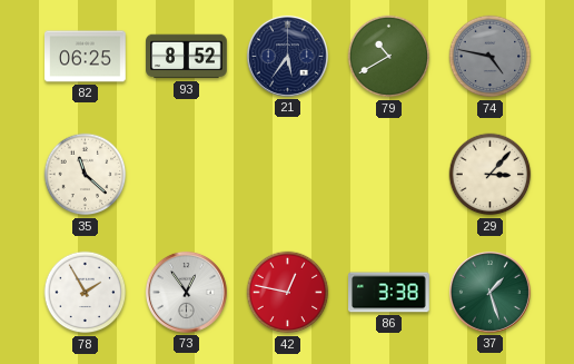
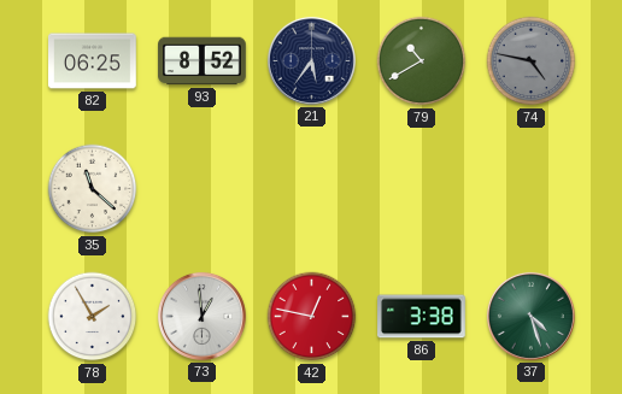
29: 3:07 -> none
73: 12:54 -> 12:59
37: 1:27 -> 4:27
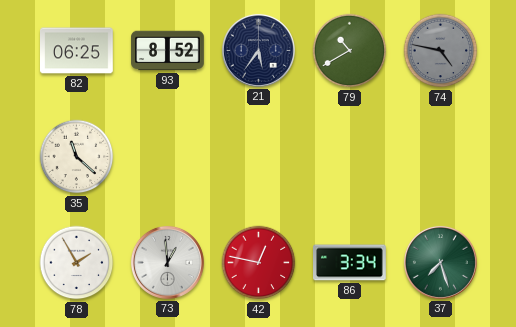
86: 3:38 -> 3:34
37: 4:27 -> 7:27
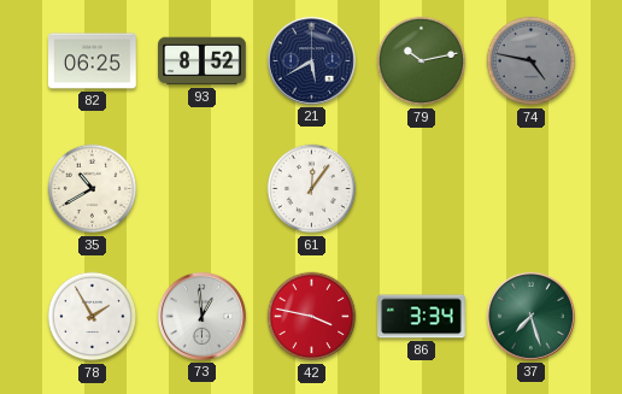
21: 5:36 -> 5:40
79: 10:40 -> 10:13
35: 11:22 -> 10:40
61: none -> 12:06
42: 12:47 -> 3:47
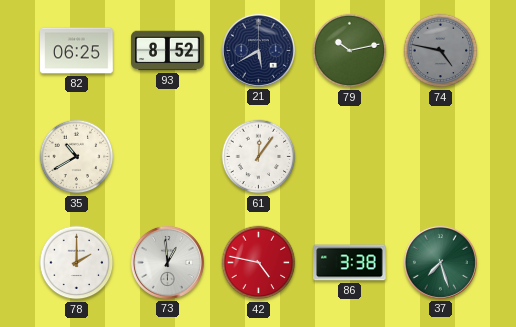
78: 1:55 -> 2:00
42: 3:47 -> 4:47
86: 3:34 -> 3:38
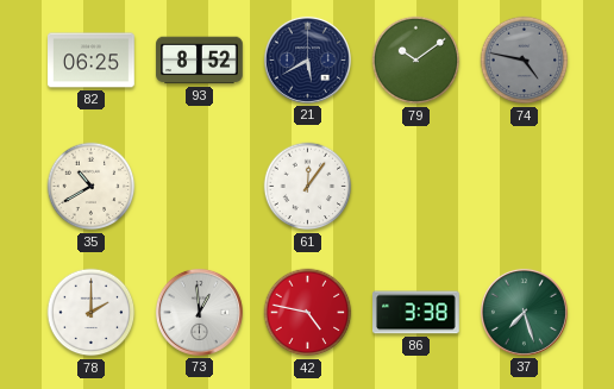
79: 10:13 -> 10:09
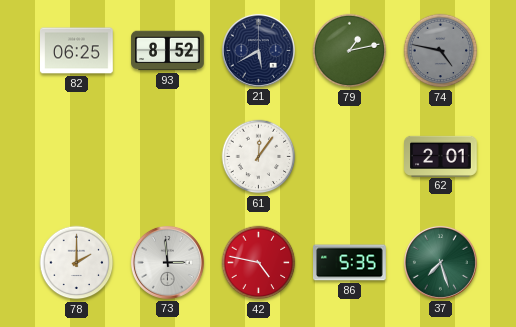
79: 10:09 -> 1:13
35: 10:40 -> none
62: none -> 2:01
73: 12:59 -> 2:59
86: 3:38 -> 5:35
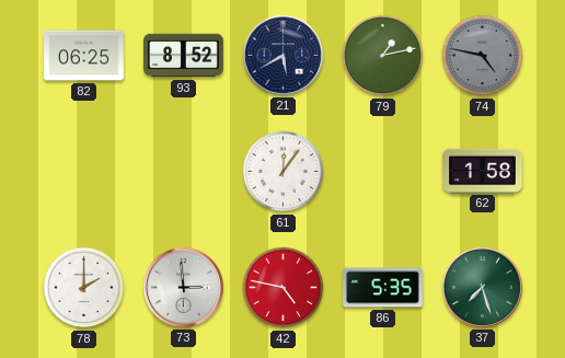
62: 2:01 -> 1:58
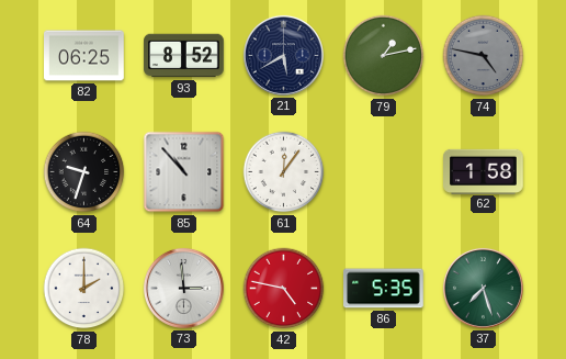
64: none -> 9:33
85: none -> 10:53
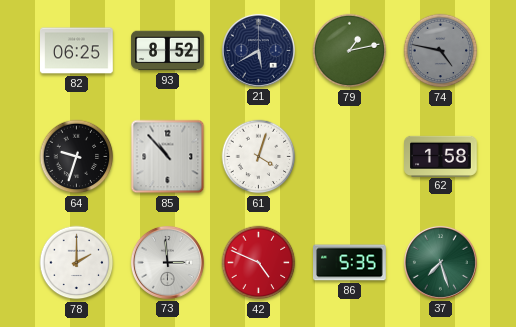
61: 12:06 -> 4:03
42: 4:47 -> 4:49
